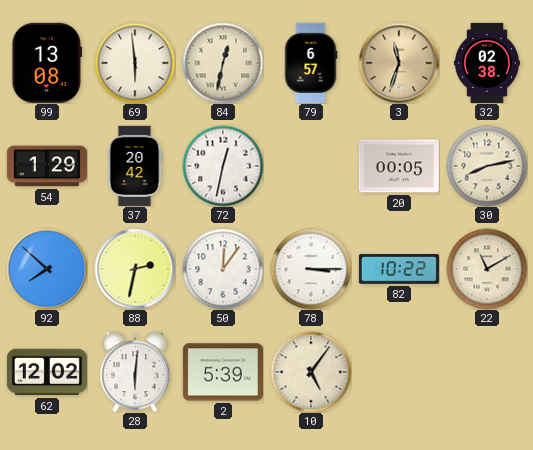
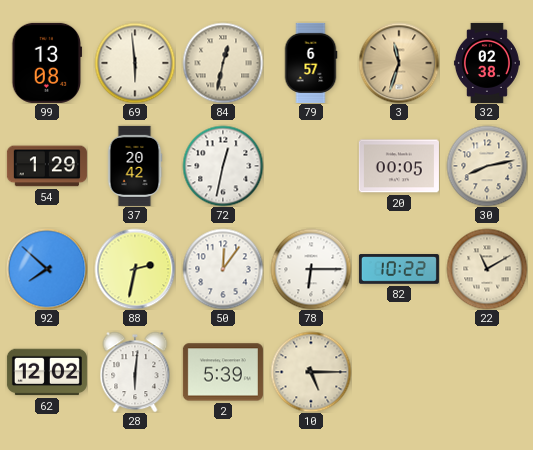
78: 3:15 -> 6:15
10: 5:06 -> 5:15
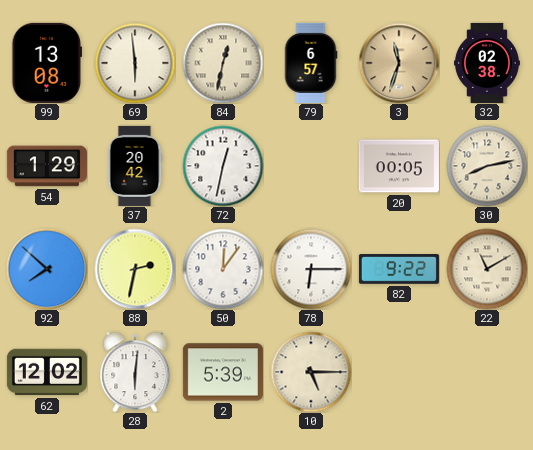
82: 10:22 -> 9:22
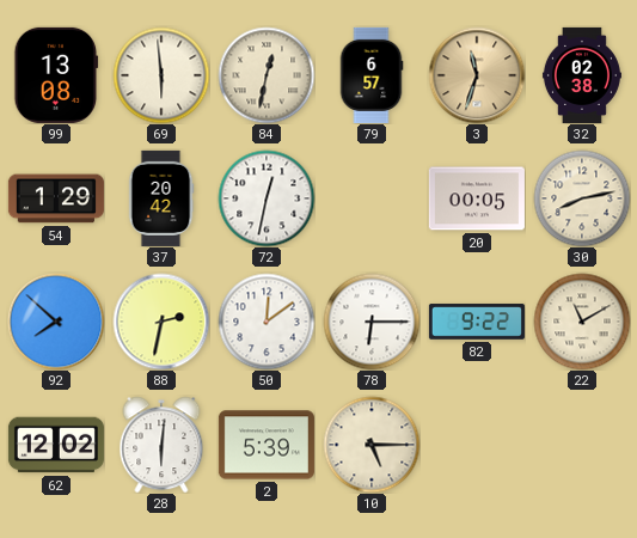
50: 12:06 -> 12:09
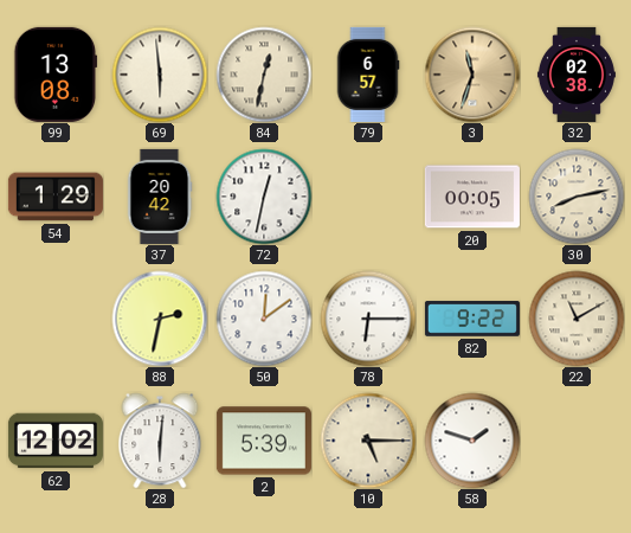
92: 7:52 -> none
58: none -> 1:48
